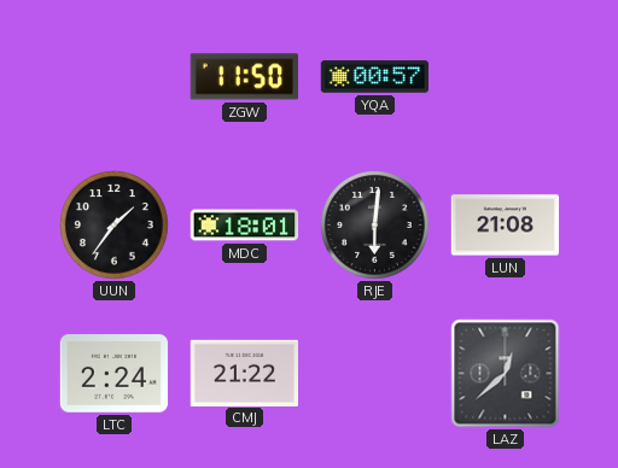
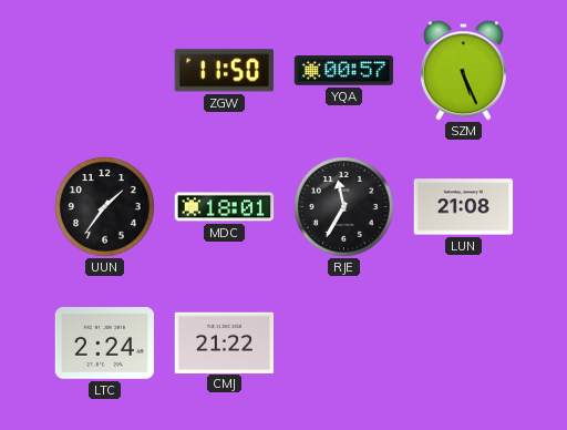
SZM: none -> 5:26
RJE: 6:01 -> 11:35
LAZ: 12:38 -> none
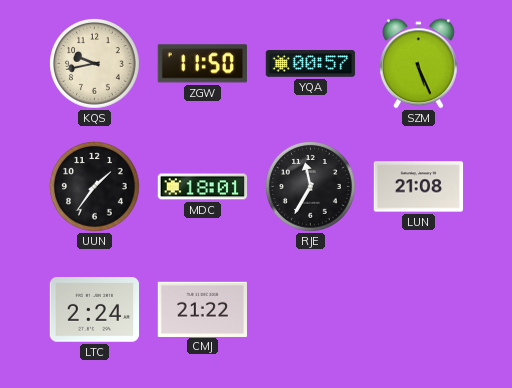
KQS: none -> 9:43
